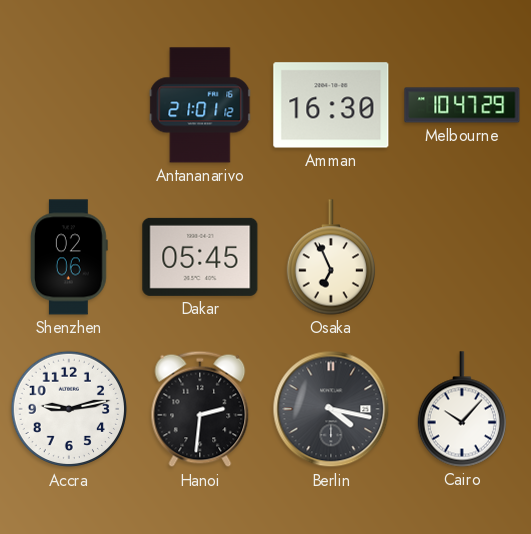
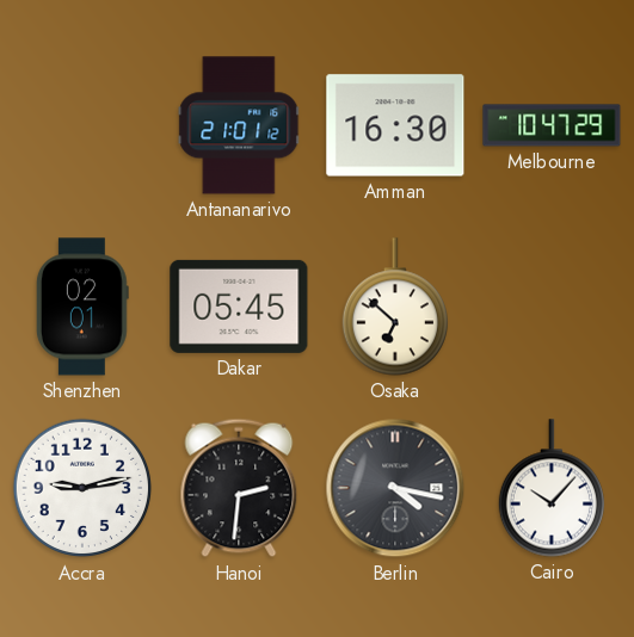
Shenzhen: 02:06 -> 02:01
Osaka: 6:56 -> 6:52
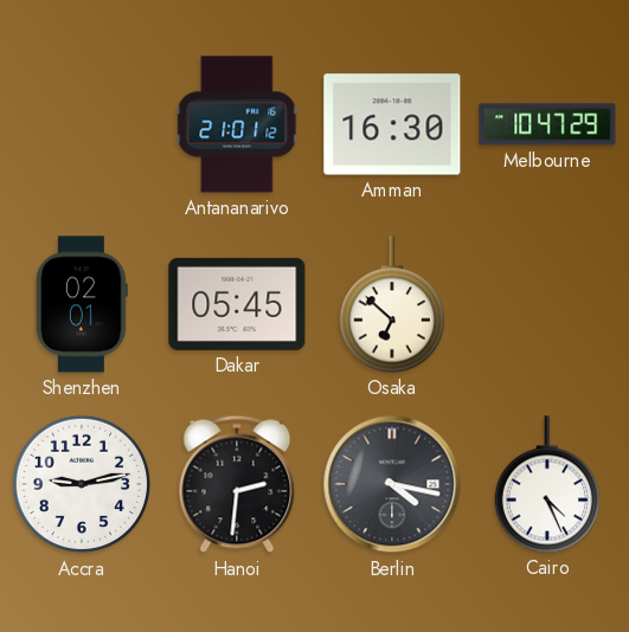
Cairo: 10:07 -> 4:26
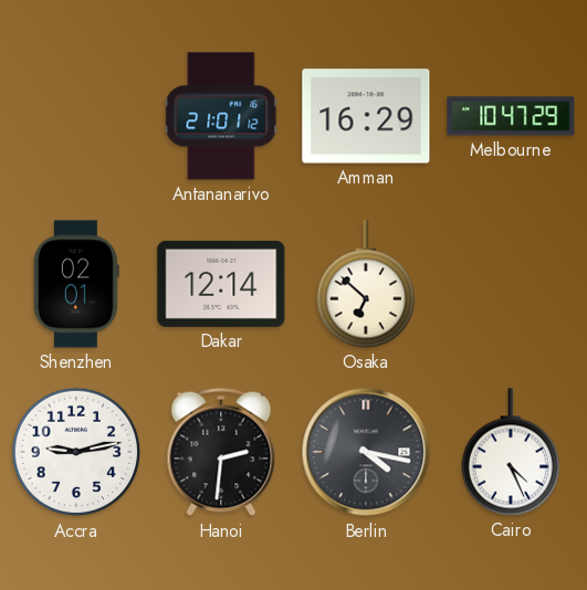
Amman: 16:30 -> 16:29
Dakar: 05:45 -> 12:14
